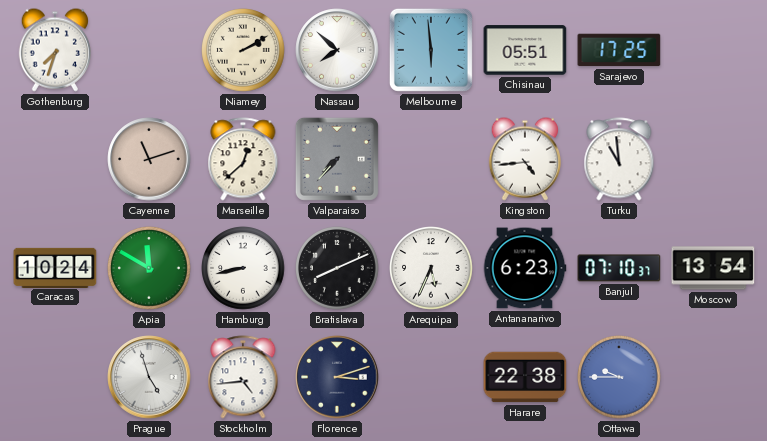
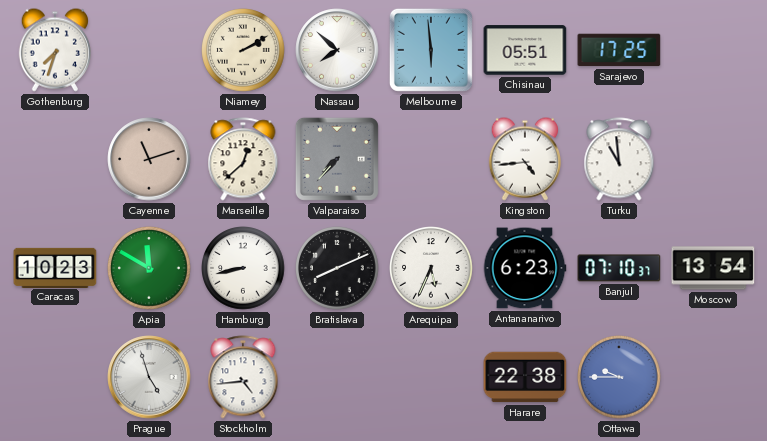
Caracas: 10:24 -> 10:23
Florence: 3:12 -> none
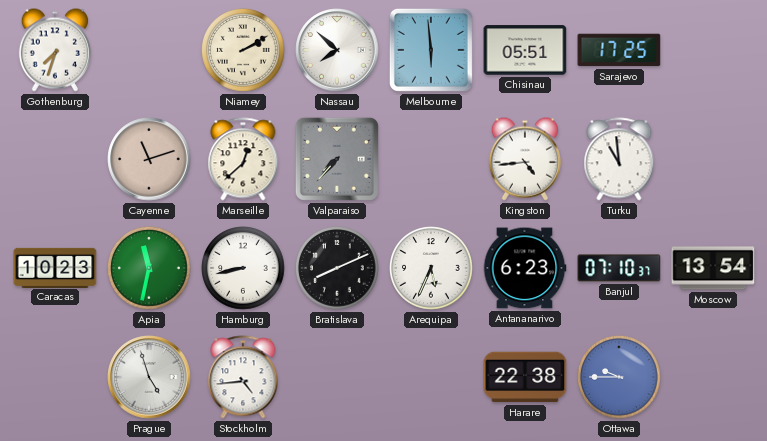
Apia: 11:50 -> 11:32
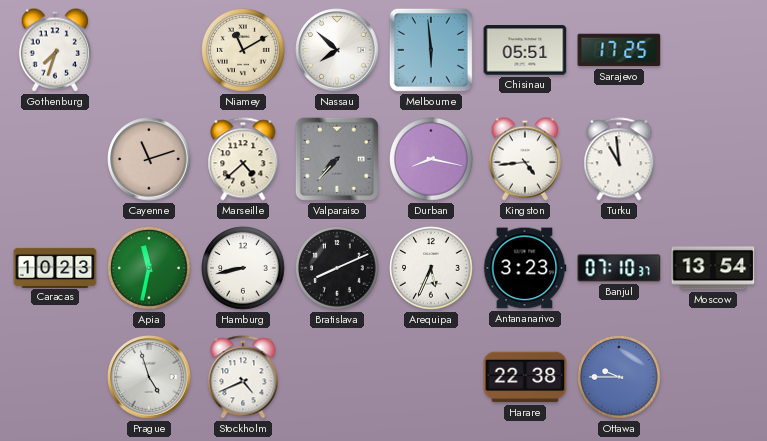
Niamey: 2:10 -> 11:10
Marseille: 12:38 -> 4:38
Durban: none -> 8:17
Antananarivo: 6:23 -> 3:23
Stockholm: 4:44 -> 4:41
